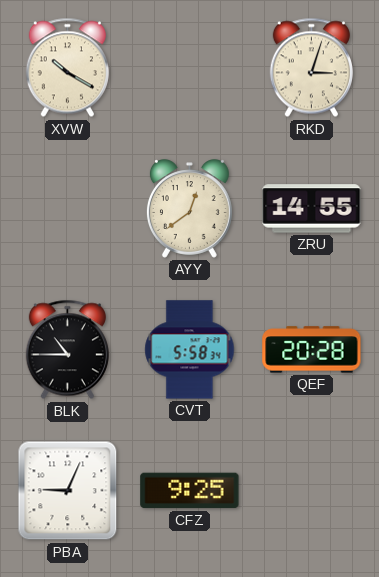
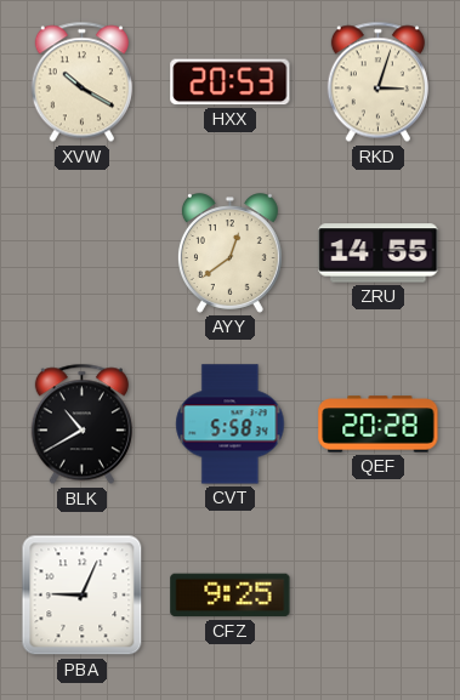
HXX: none -> 20:53
BLK: 10:45 -> 10:40
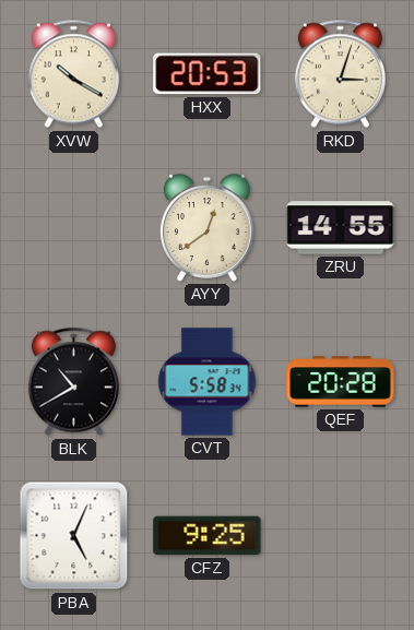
PBA: 9:04 -> 5:04
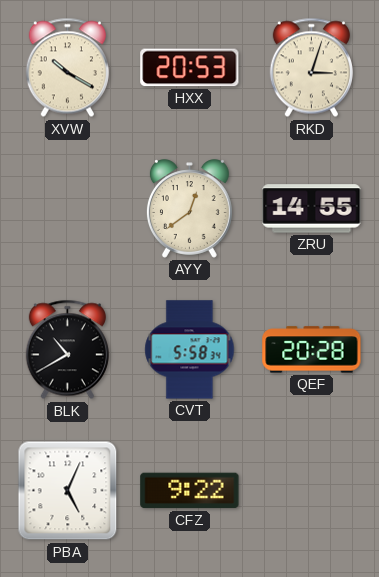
CFZ: 9:25 -> 9:22
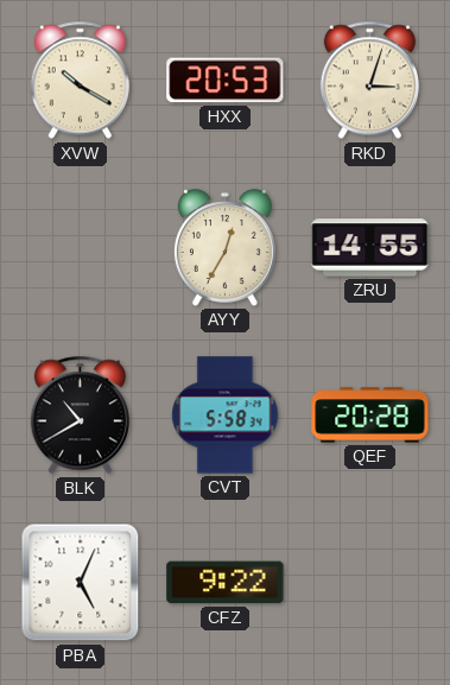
AYY: 12:39 -> 12:35
